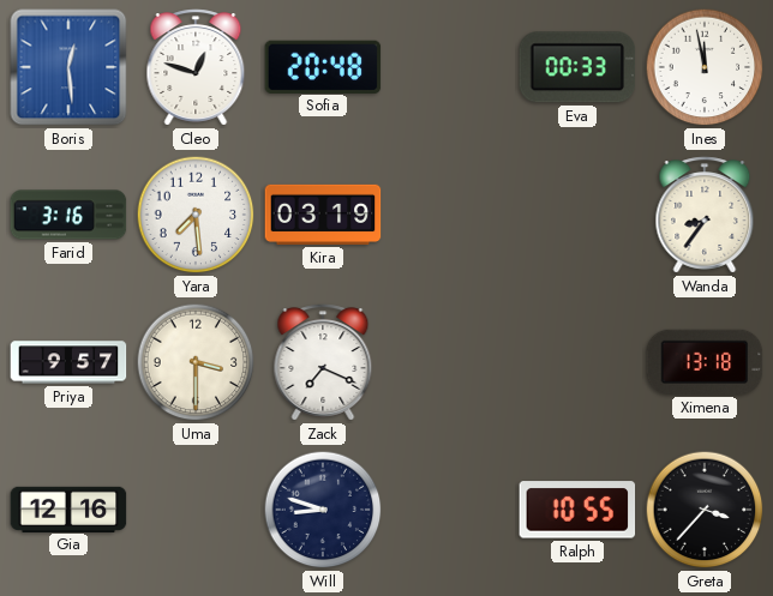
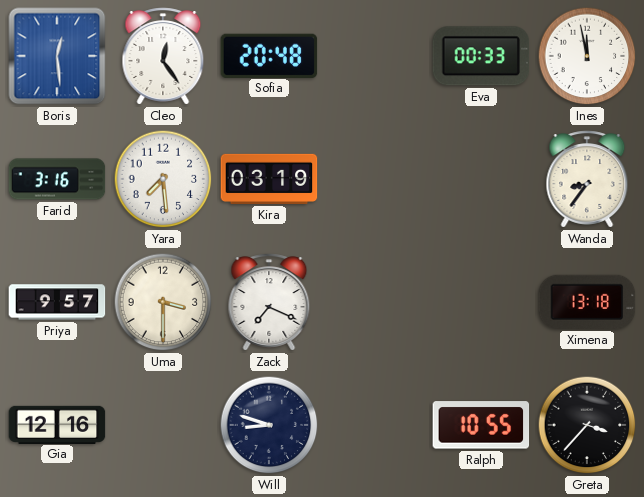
Cleo: 12:48 -> 12:24
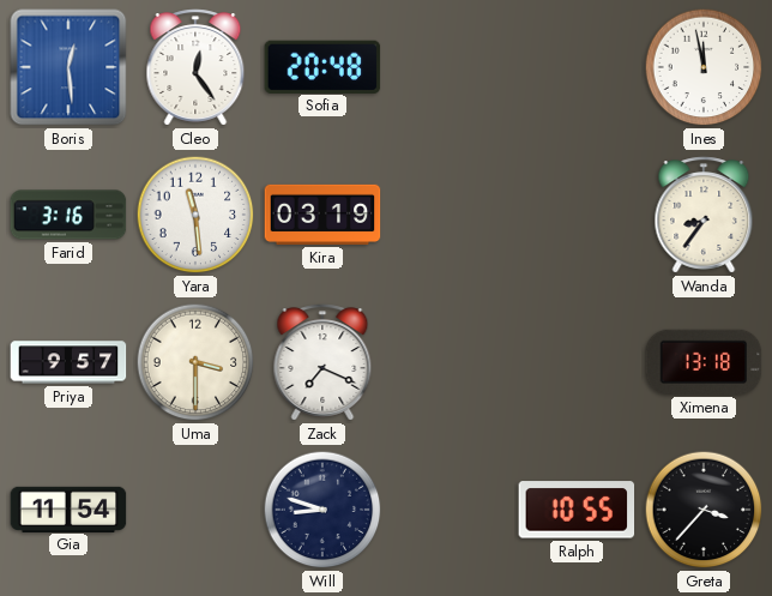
Eva: 00:33 -> none
Yara: 7:29 -> 11:29
Gia: 12:16 -> 11:54
